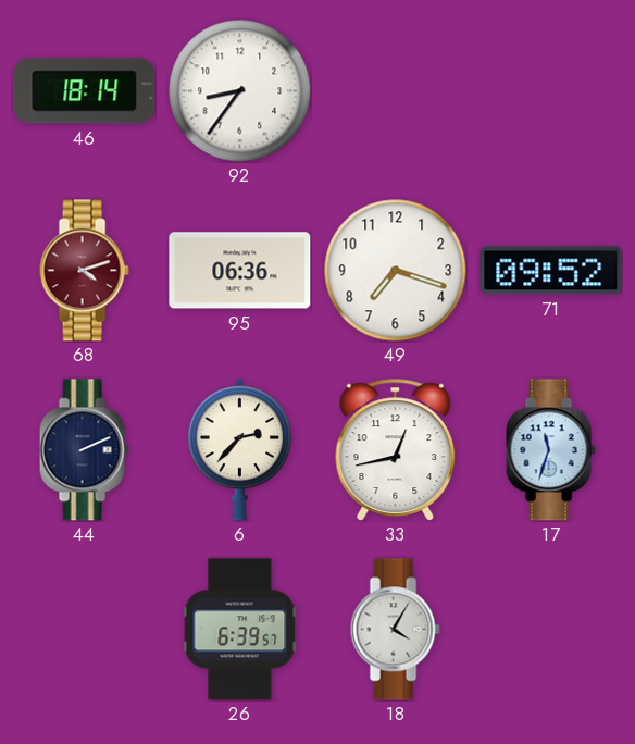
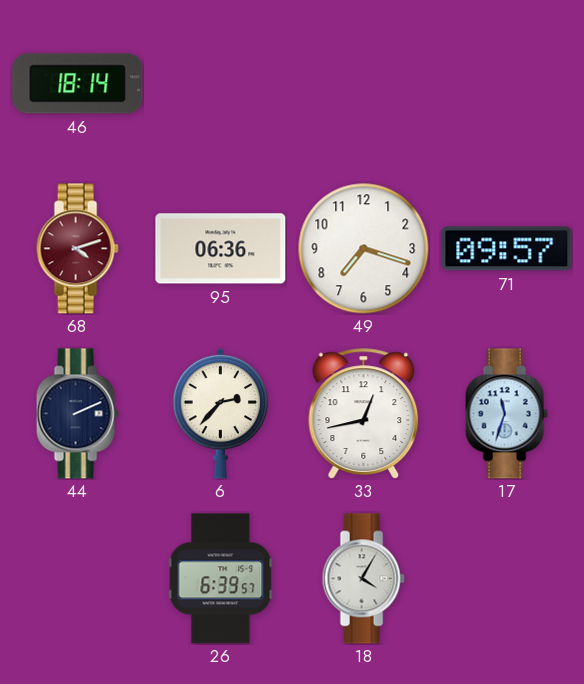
92: 8:36 -> none
71: 09:52 -> 09:57
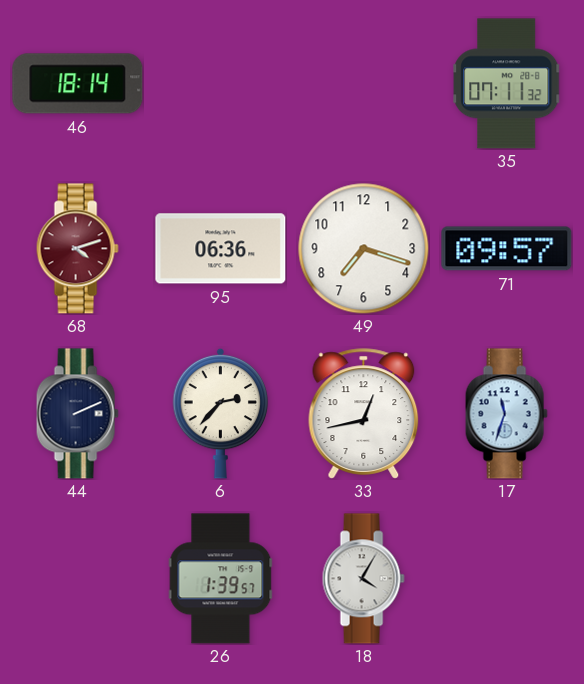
35: none -> 07:11
26: 6:39 -> 1:39
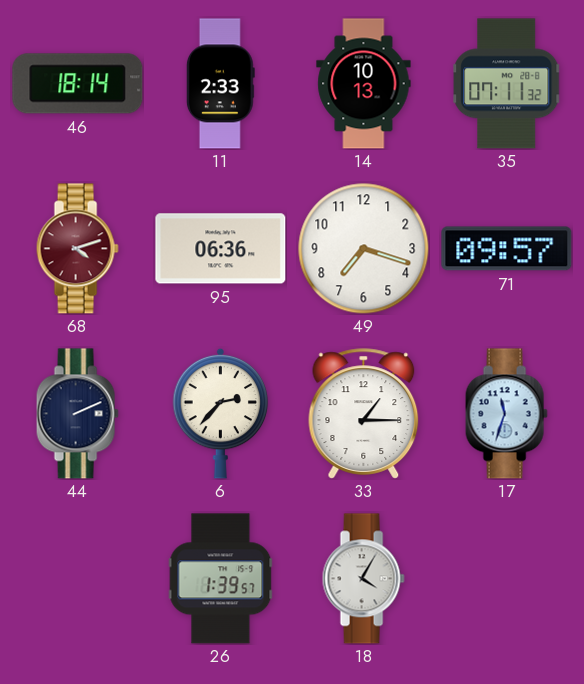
11: none -> 2:33
14: none -> 10:13
33: 12:43 -> 1:15
